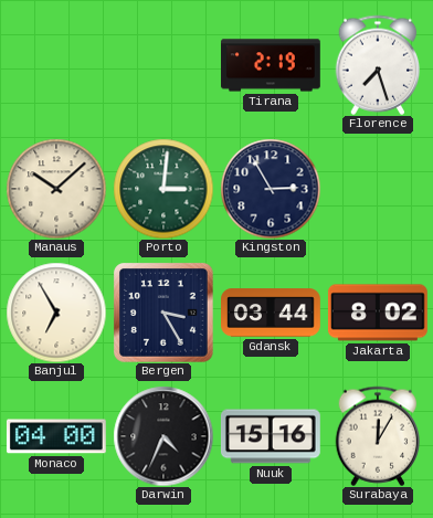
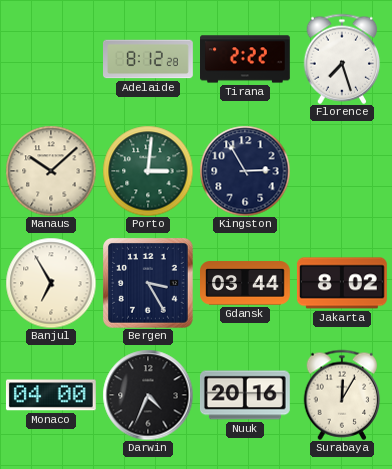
Adelaide: none -> 8:12
Tirana: 2:19 -> 2:22
Nuuk: 15:16 -> 20:16
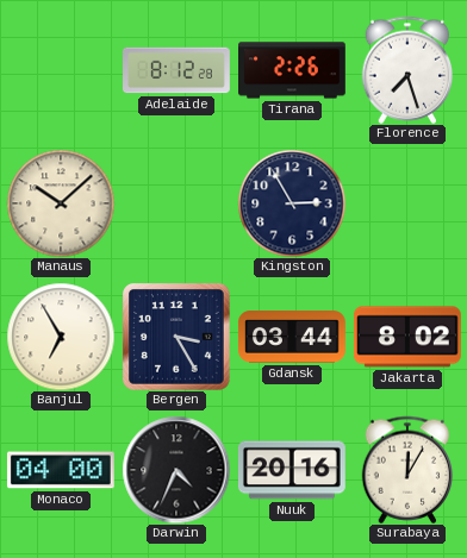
Tirana: 2:22 -> 2:26
Porto: 3:01 -> none
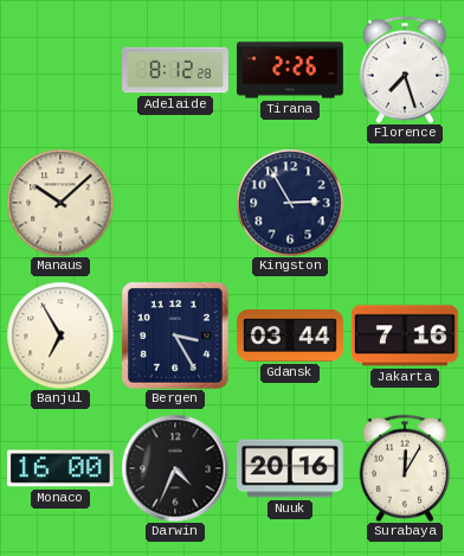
Jakarta: 8:02 -> 7:16
Monaco: 04:00 -> 16:00
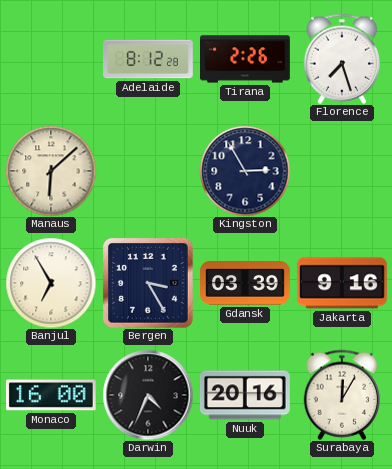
Manaus: 10:08 -> 6:08
Gdansk: 03:44 -> 03:39
Jakarta: 7:16 -> 9:16
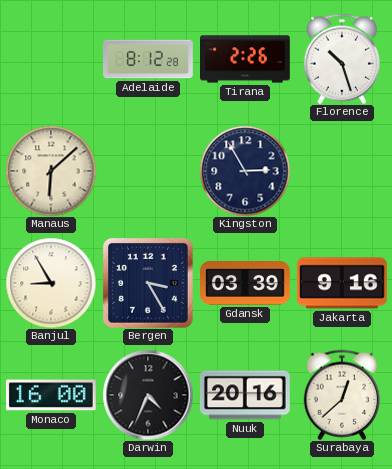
Florence: 7:27 -> 10:27
Banjul: 6:55 -> 8:55
Surabaya: 12:05 -> 12:38
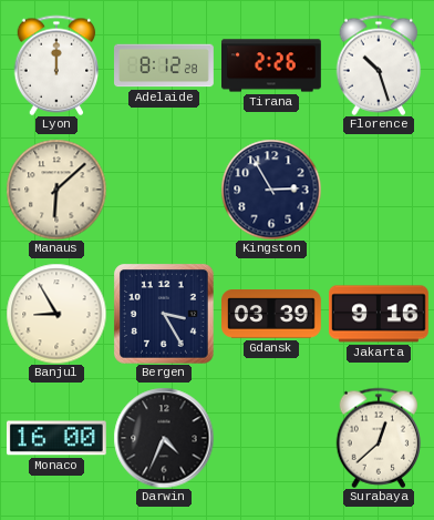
Lyon: none -> 12:00
Nuuk: 20:16 -> none
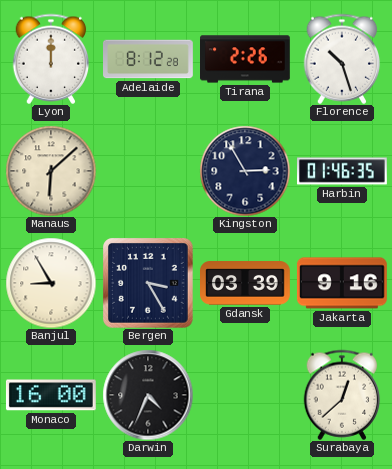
Harbin: none -> 01:46
